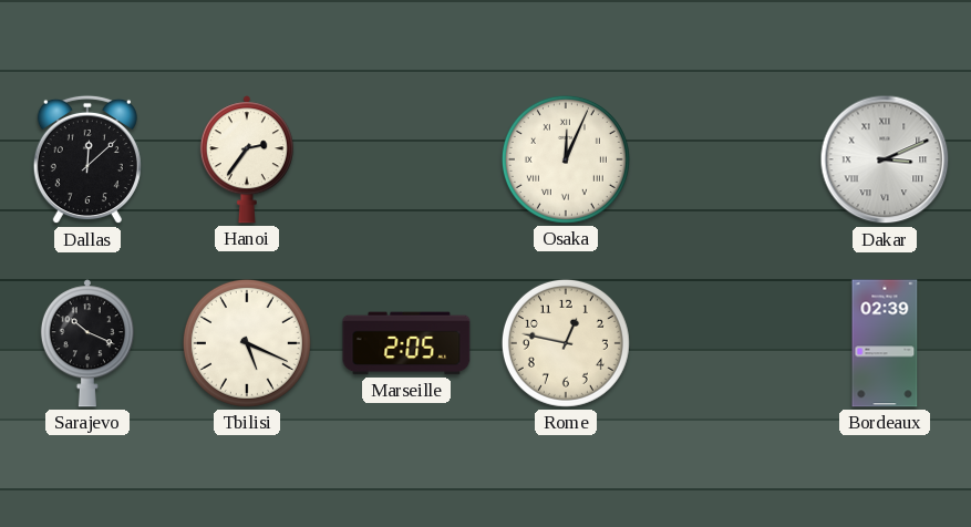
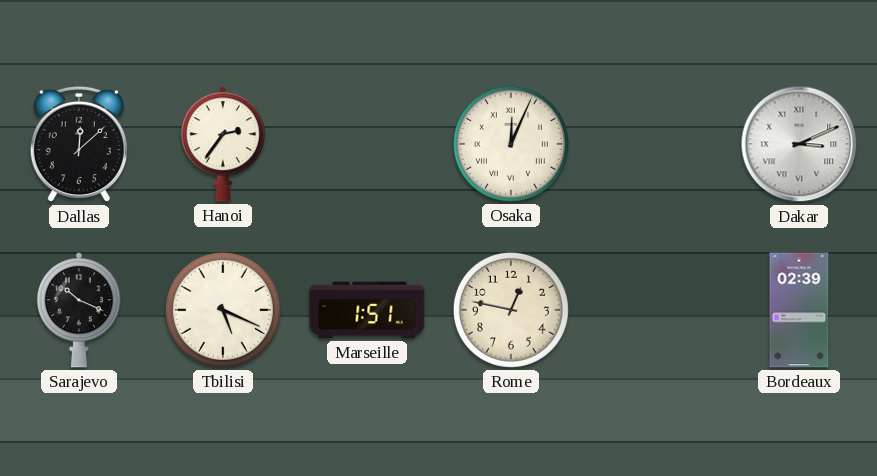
Marseille: 2:05 -> 1:51
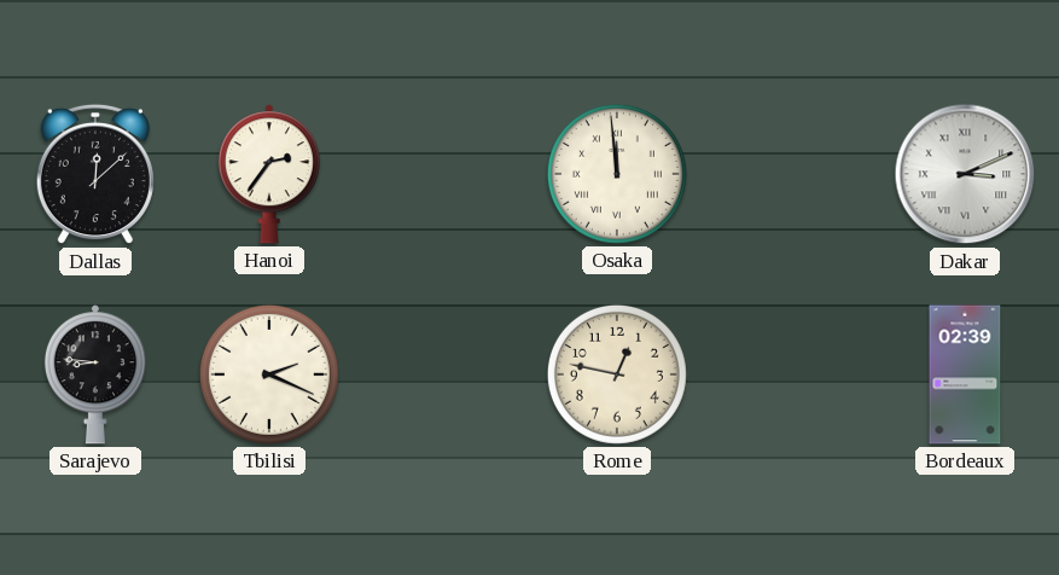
Osaka: 12:04 -> 11:59
Sarajevo: 10:19 -> 8:46
Tbilisi: 5:19 -> 2:19
Marseille: 1:51 -> none
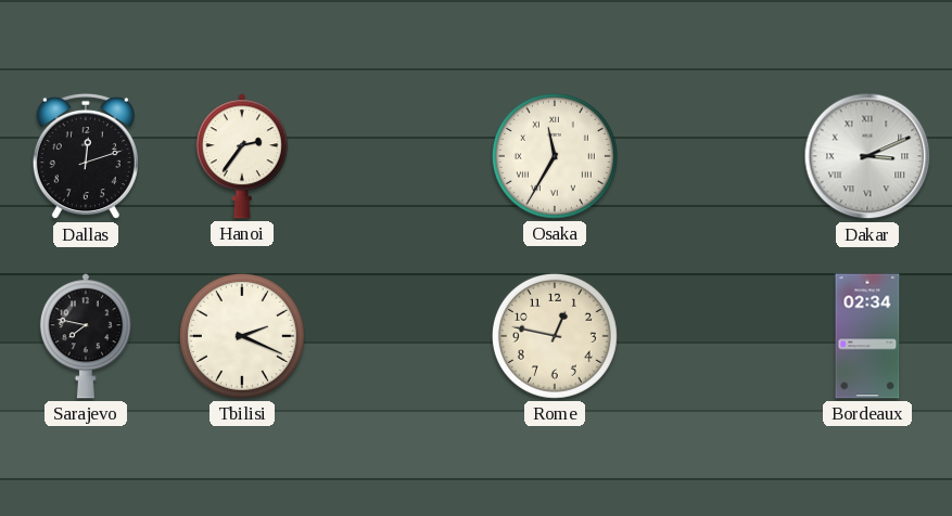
Dallas: 12:08 -> 12:12
Osaka: 11:59 -> 11:35
Sarajevo: 8:46 -> 7:47
Bordeaux: 02:39 -> 02:34
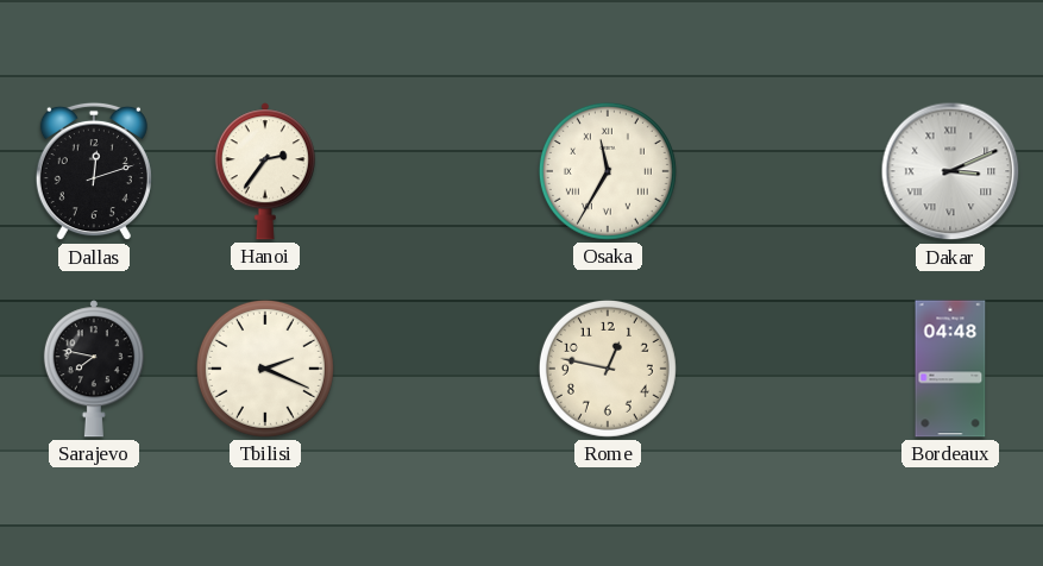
Bordeaux: 02:34 -> 04:48
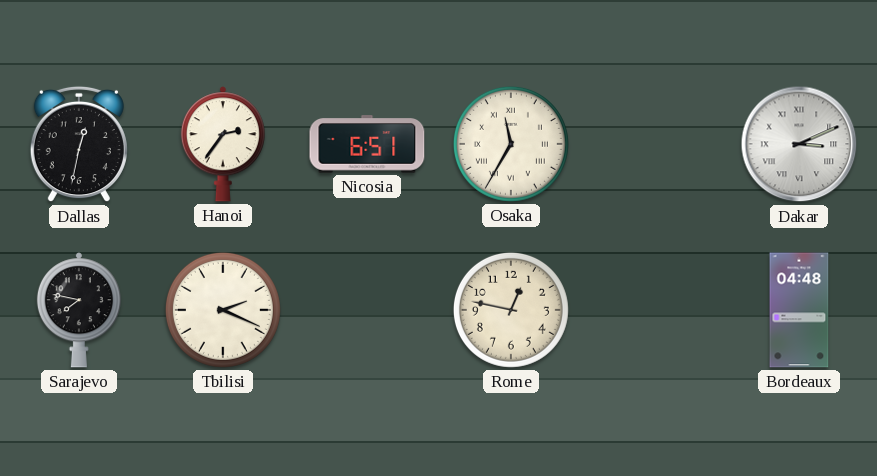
Dallas: 12:12 -> 12:32
Nicosia: none -> 6:51
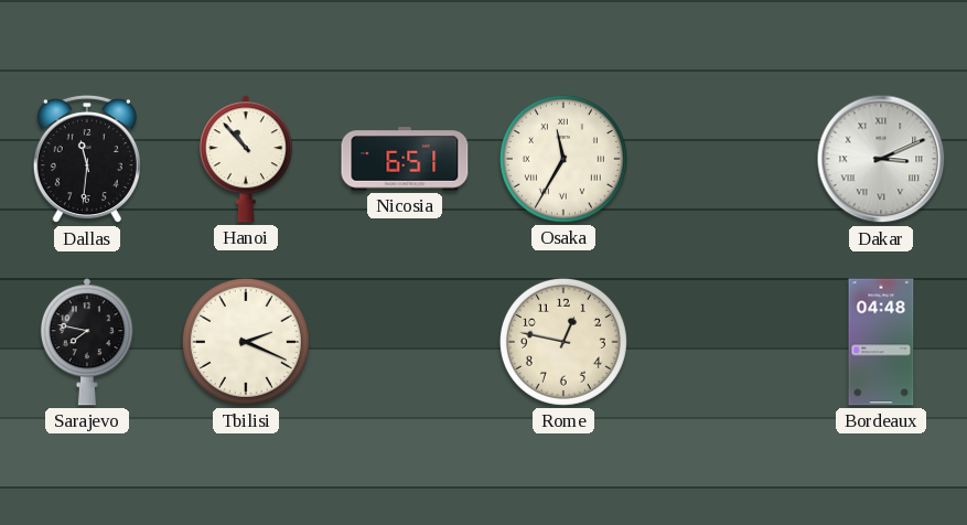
Dallas: 12:32 -> 11:31
Hanoi: 2:36 -> 10:53
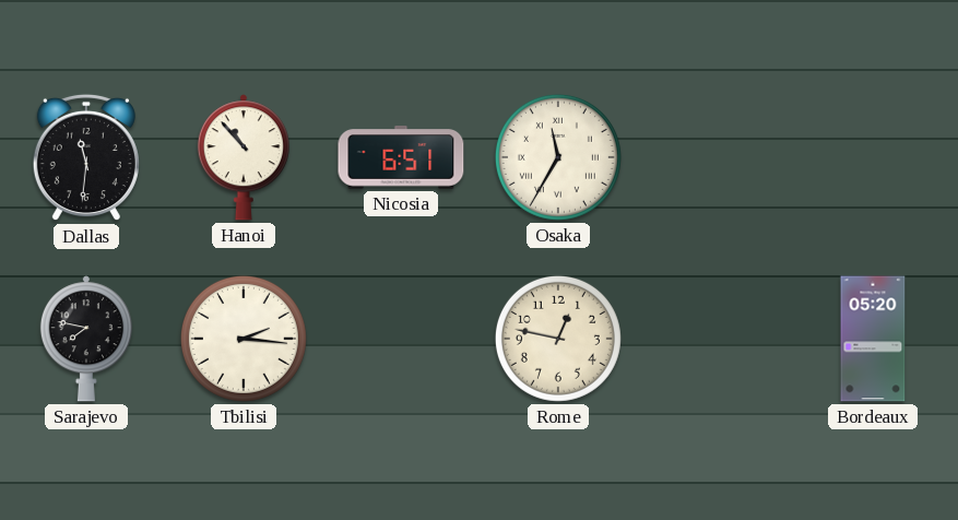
Dakar: 3:11 -> none
Tbilisi: 2:19 -> 2:16
Bordeaux: 04:48 -> 05:20
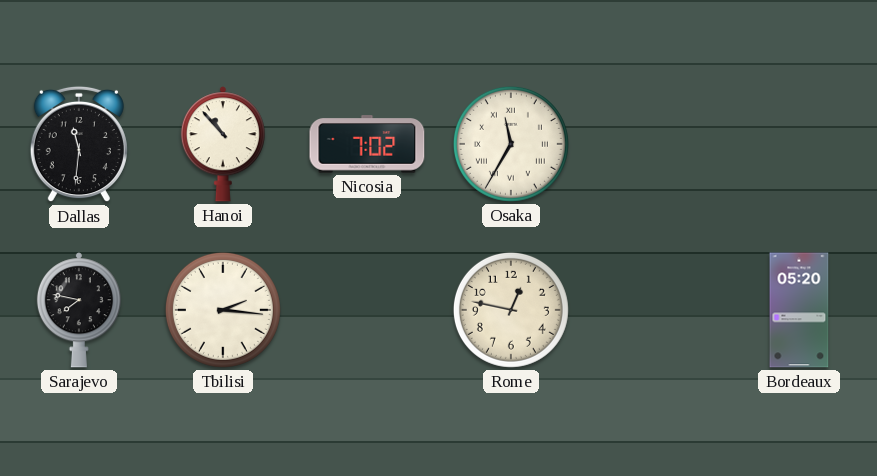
Nicosia: 6:51 -> 7:02
